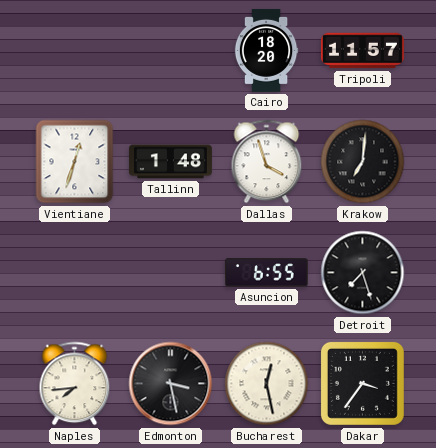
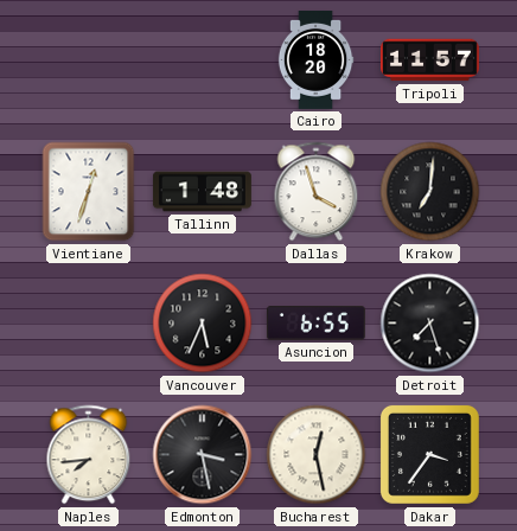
Vancouver: none -> 5:34
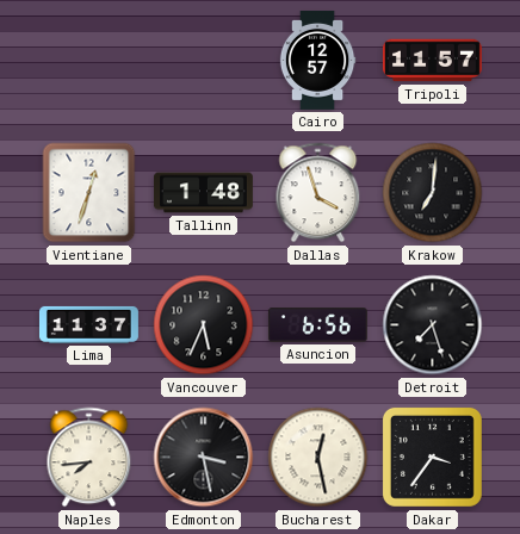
Cairo: 18:20 -> 12:57
Lima: none -> 11:37
Asuncion: 6:55 -> 6:56
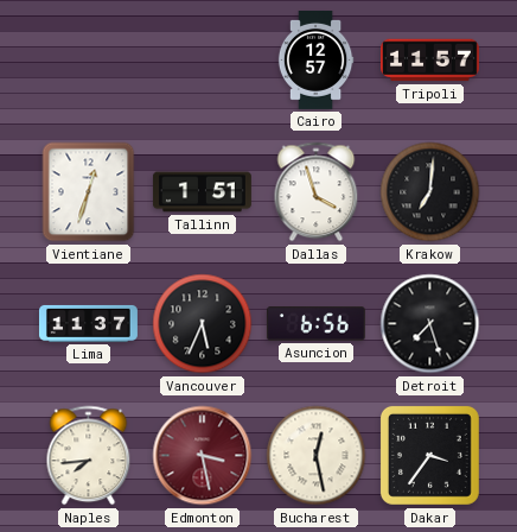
Tallinn: 1:48 -> 1:51
Edmonton dial: black -> burgundy
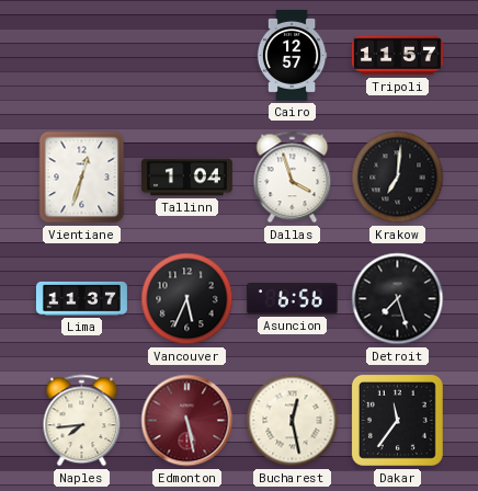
Tallinn: 1:51 -> 1:04
Edmonton: 3:28 -> 5:28
Dakar: 3:36 -> 11:36
